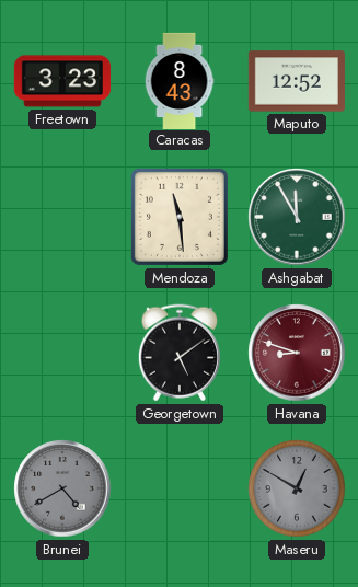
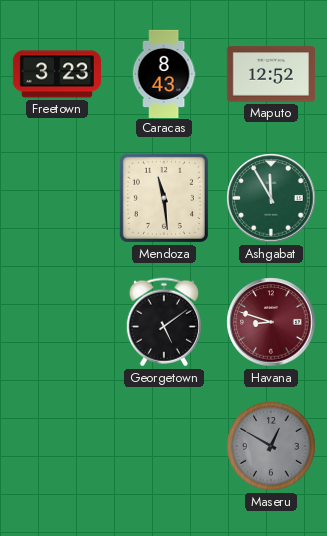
Brunei: 4:40 -> none
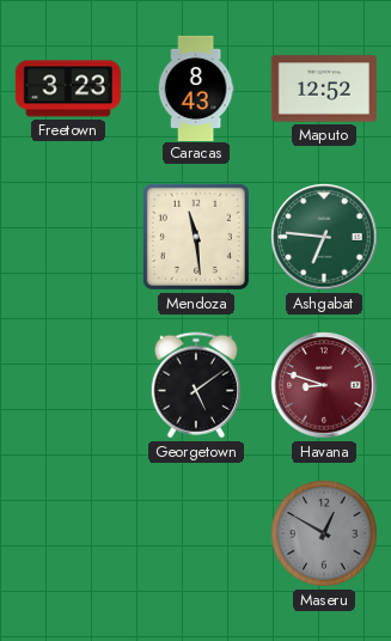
Ashgabat: 11:55 -> 6:46
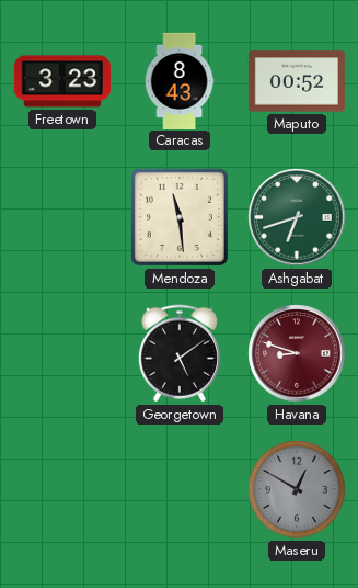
Maputo: 12:52 -> 00:52
Ashgabat: 6:46 -> 6:42
